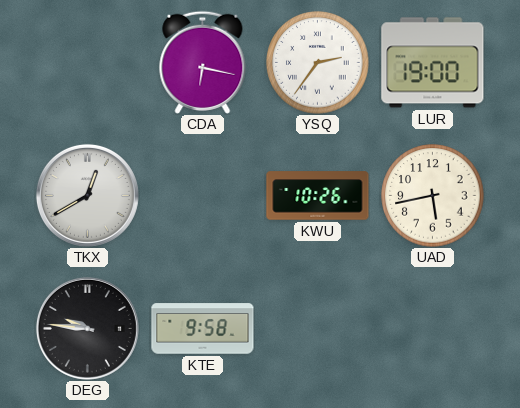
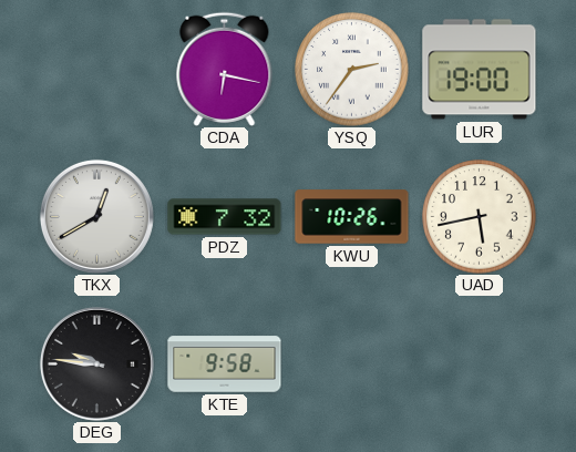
PDZ: none -> 7:32
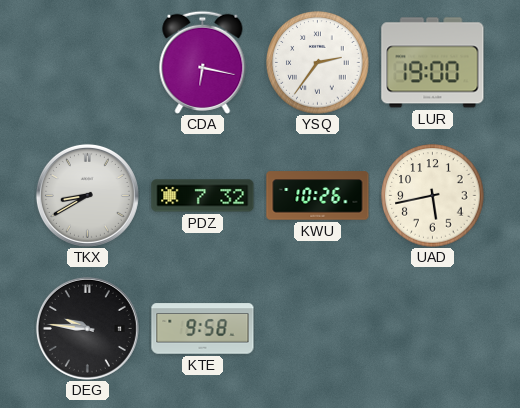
TKX: 12:40 -> 8:40
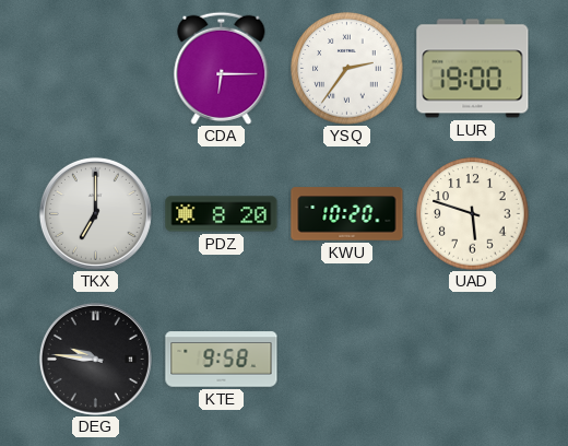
CDA: 6:17 -> 6:15
TKX: 8:40 -> 7:00
PDZ: 7:32 -> 8:20
KWU: 10:26 -> 10:20
UAD: 5:43 -> 5:48
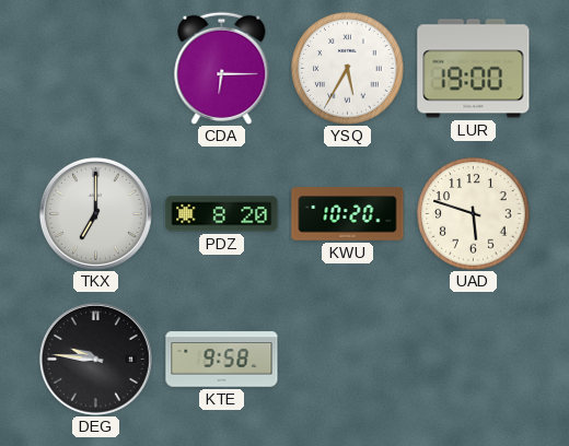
YSQ: 2:36 -> 5:35
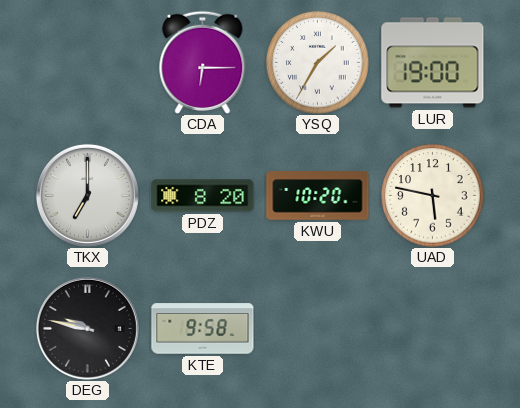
YSQ: 5:35 -> 1:35
UAD: 5:48 -> 5:47
DEG: 9:46 -> 9:47
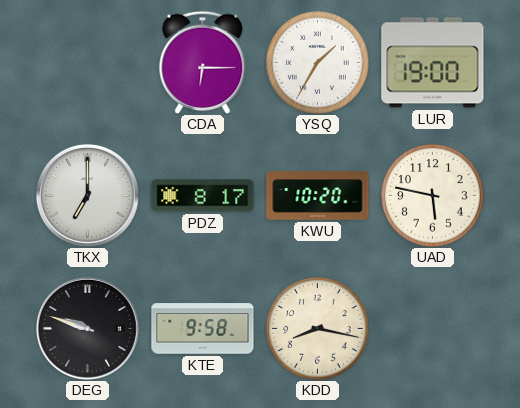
PDZ: 8:20 -> 8:17
DEG: 9:47 -> 9:48
KDD: none -> 8:17
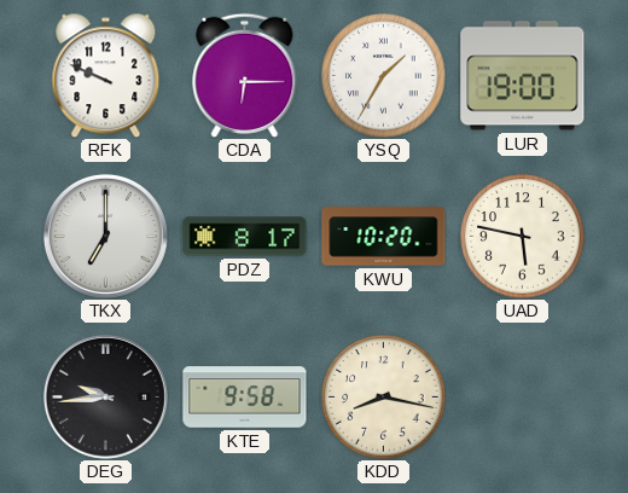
RFK: none -> 9:49
DEG: 9:48 -> 9:44
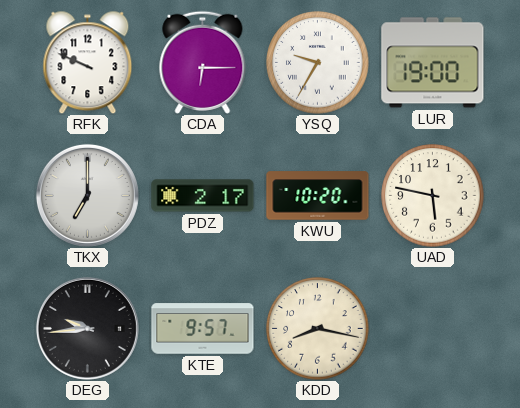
YSQ: 1:35 -> 9:35
PDZ: 8:17 -> 2:17
KTE: 9:58 -> 9:57
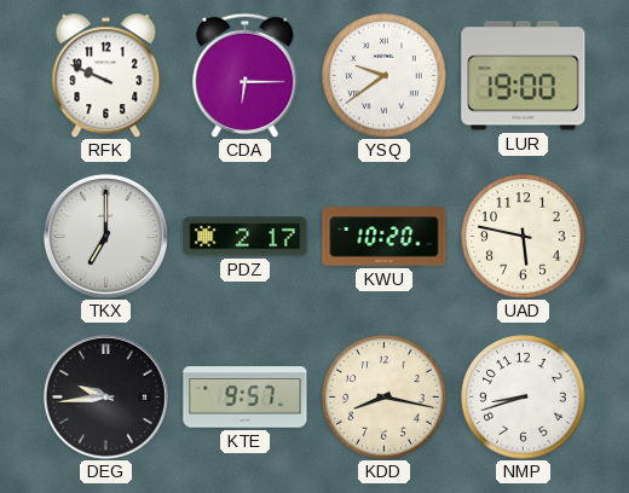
YSQ: 9:35 -> 9:39
NMP: none -> 8:42
